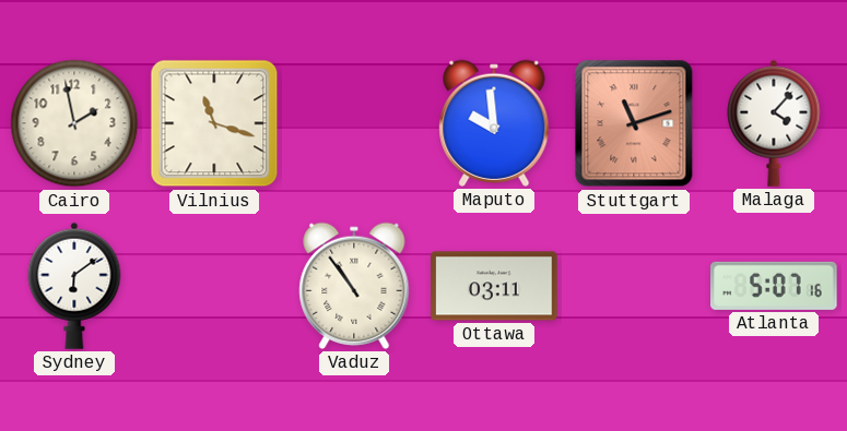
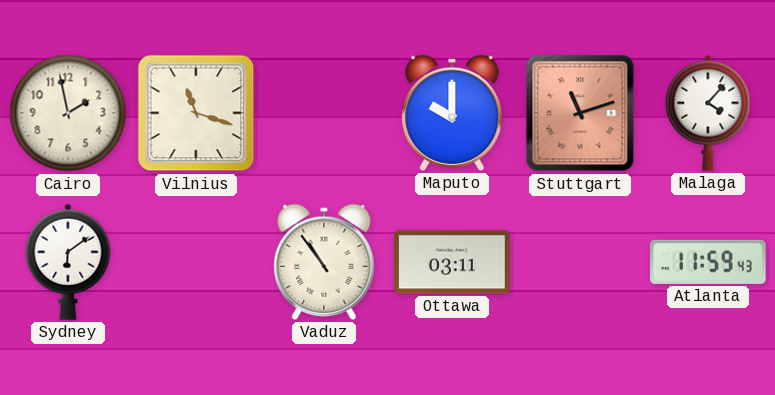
Maputo: 9:59 -> 10:00
Atlanta: 5:07 -> 11:59
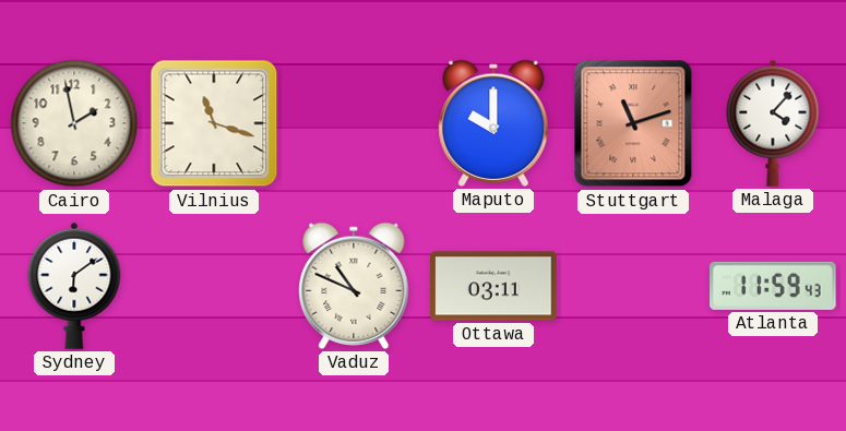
Vaduz: 10:54 -> 10:49
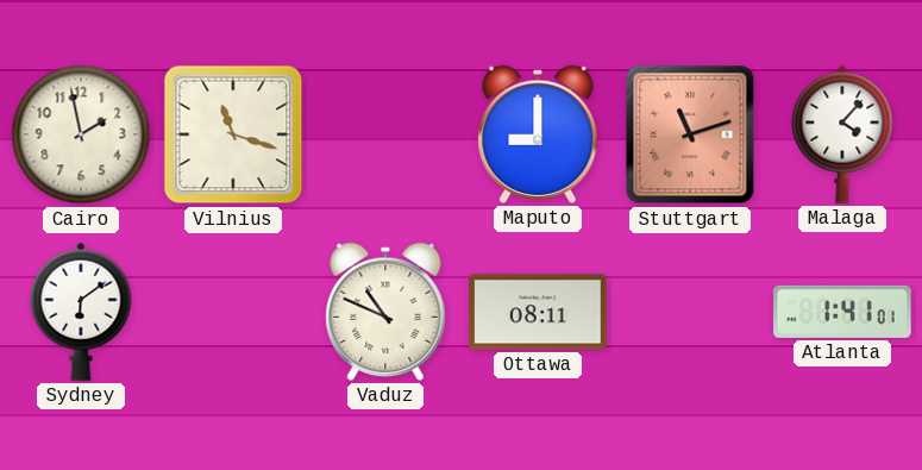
Maputo: 10:00 -> 9:00
Ottawa: 03:11 -> 08:11
Atlanta: 11:59 -> 1:41
